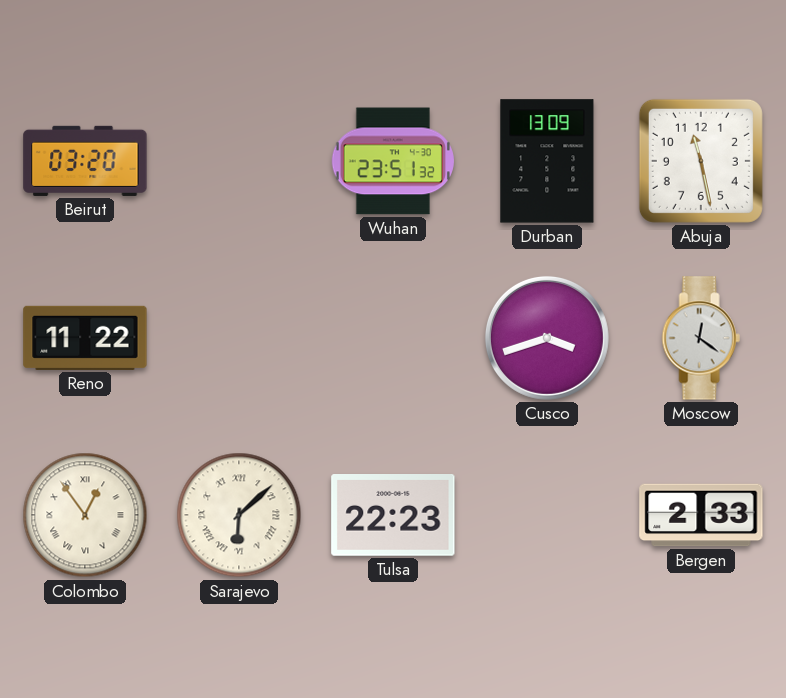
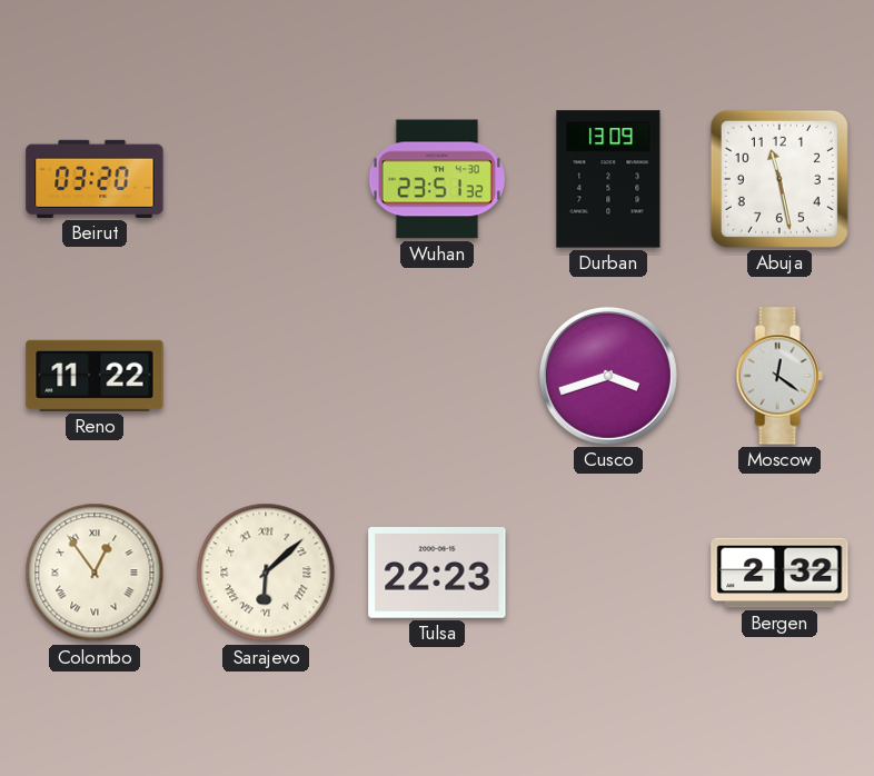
Bergen: 2:33 -> 2:32
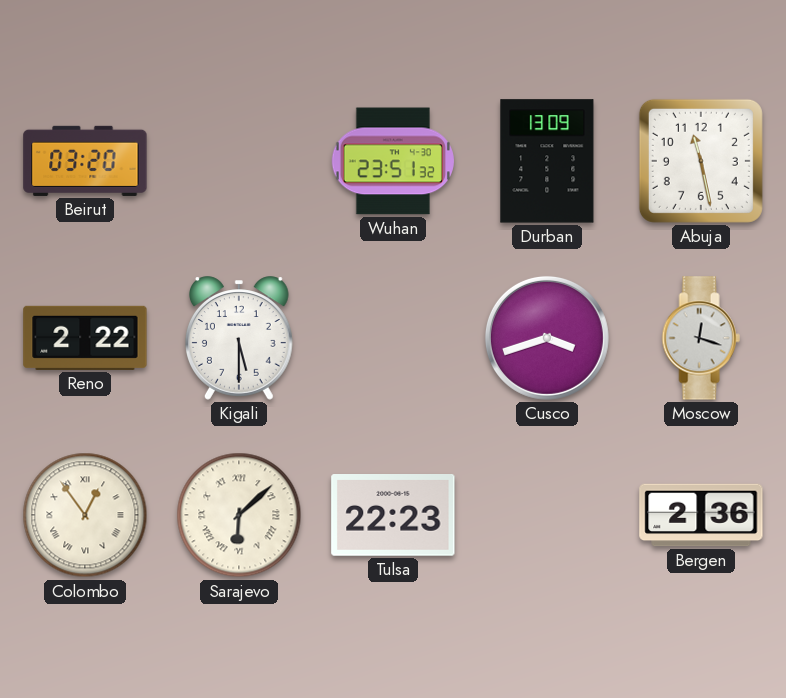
Reno: 11:22 -> 2:22
Kigali: none -> 5:30
Moscow: 12:21 -> 12:18
Bergen: 2:32 -> 2:36
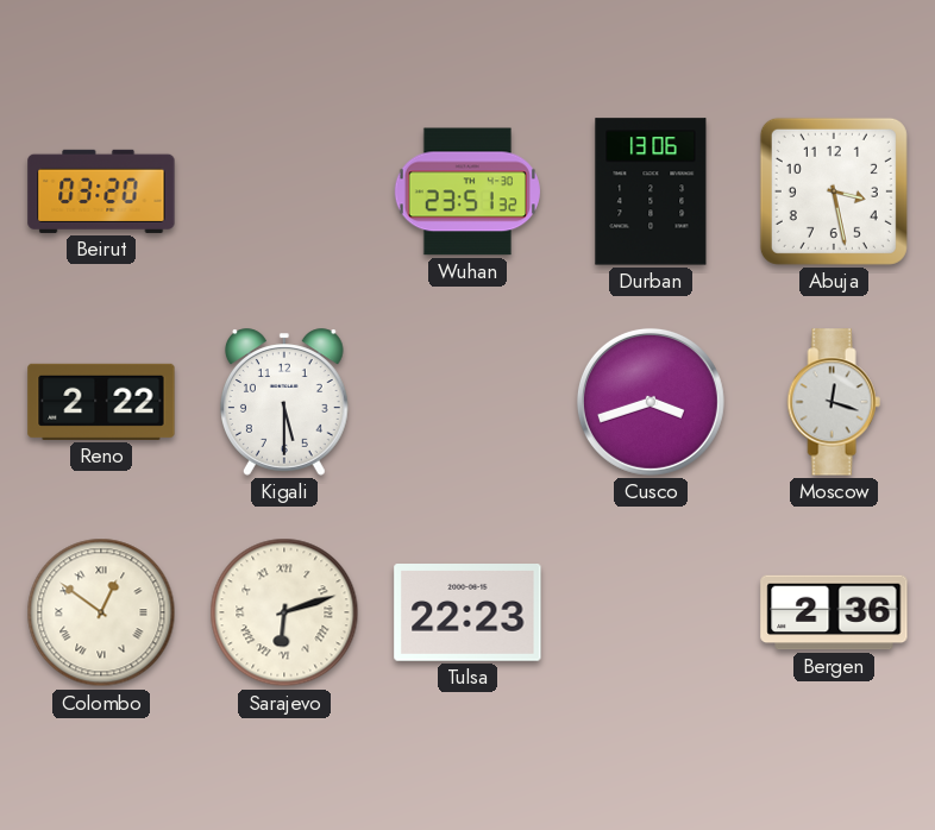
Durban: 13:09 -> 13:06
Abuja: 11:28 -> 3:28
Colombo: 12:54 -> 12:51
Sarajevo: 6:08 -> 6:12
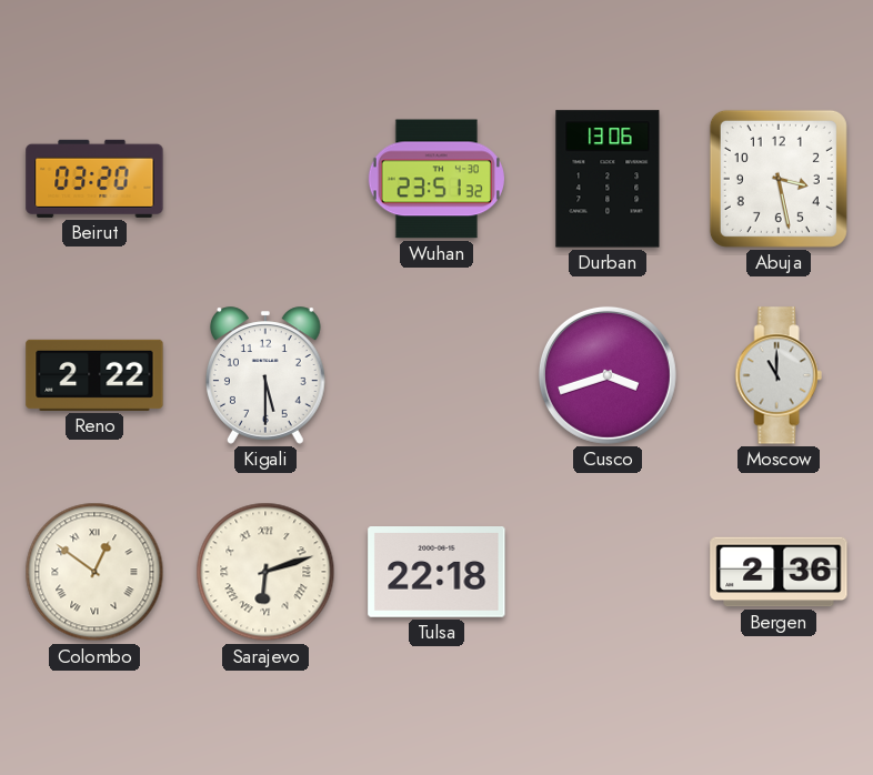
Moscow: 12:18 -> 11:00
Tulsa: 22:23 -> 22:18
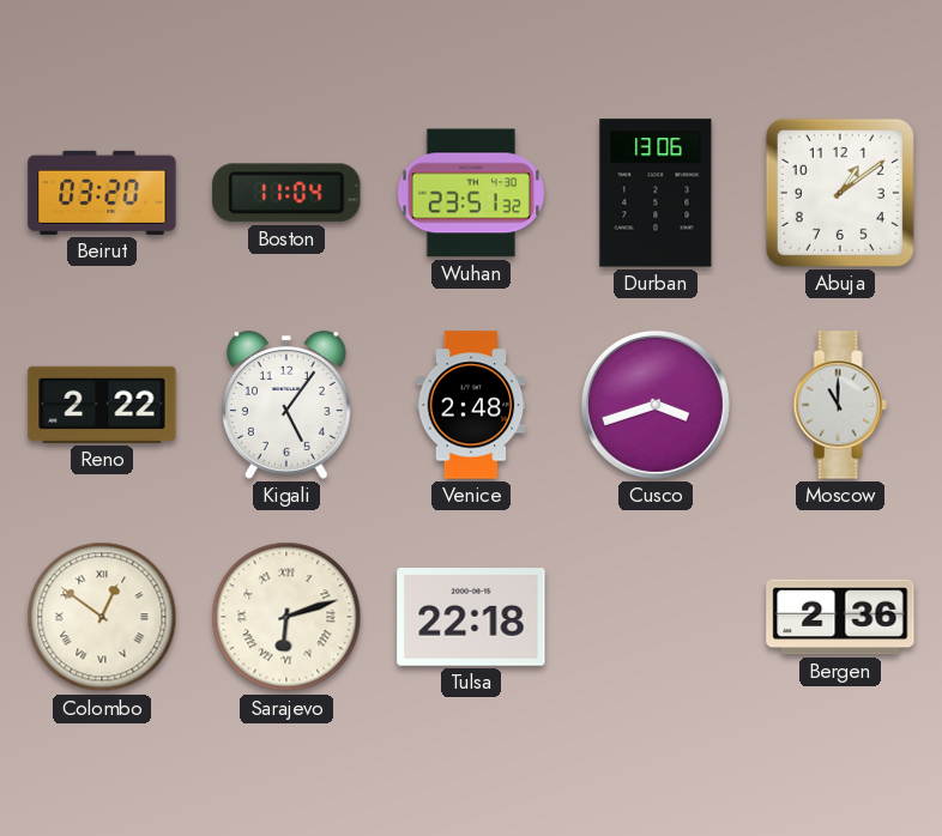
Boston: none -> 11:04
Abuja: 3:28 -> 1:09
Kigali: 5:30 -> 5:06
Venice: none -> 2:48
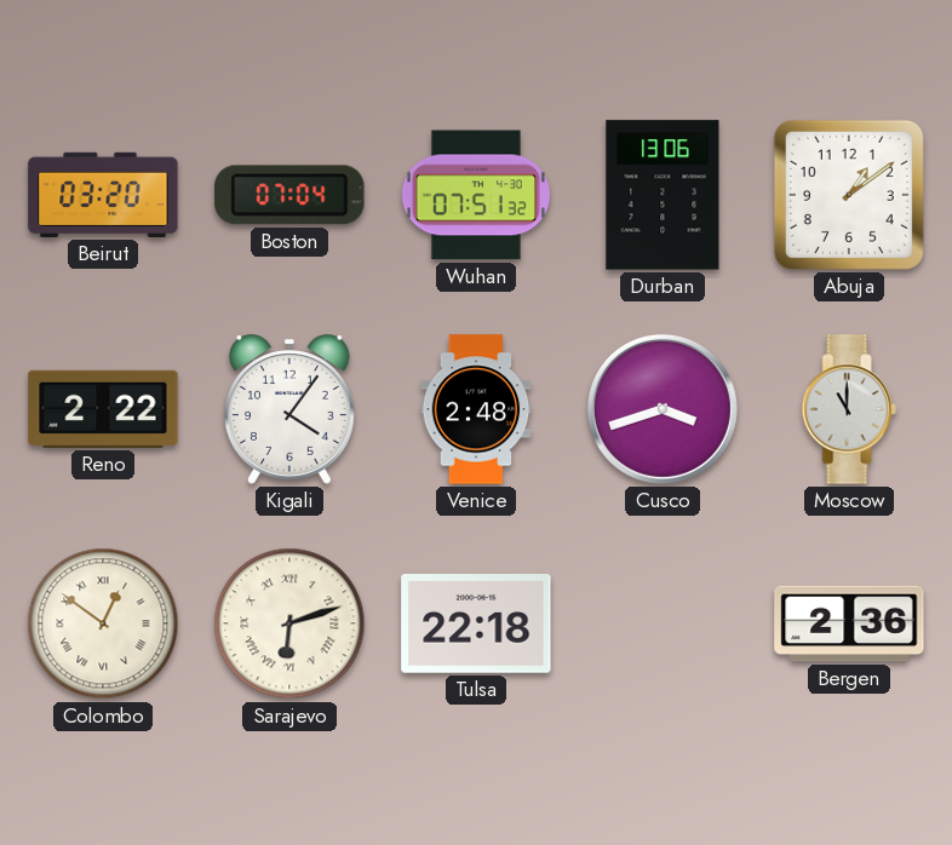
Boston: 11:04 -> 07:04
Wuhan: 23:51 -> 07:51
Kigali: 5:06 -> 4:06
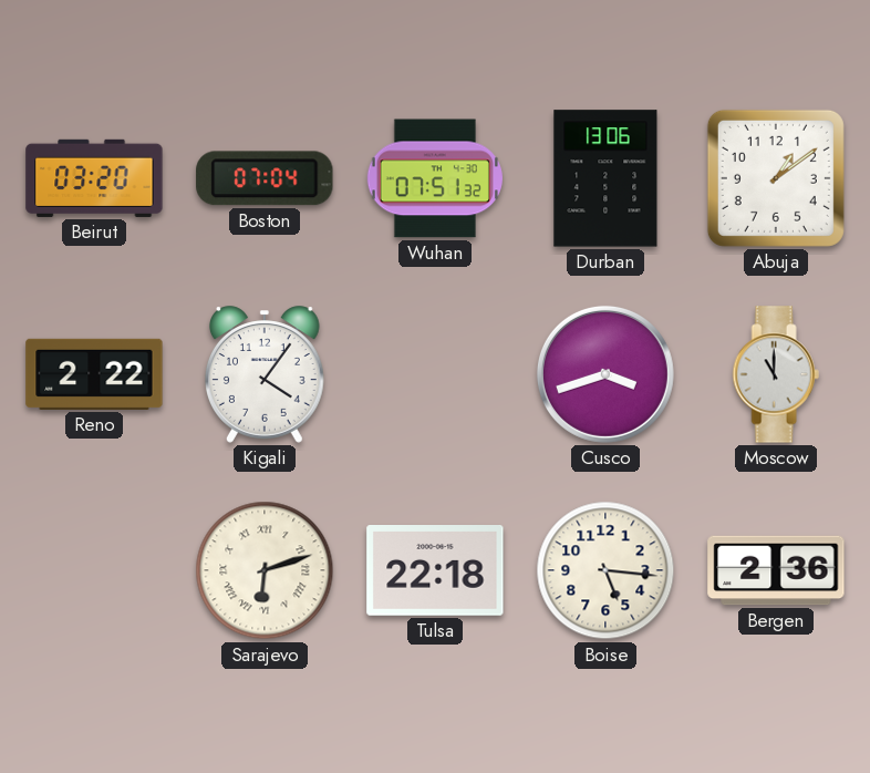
Venice: 2:48 -> none
Colombo: 12:51 -> none
Boise: none -> 5:16
